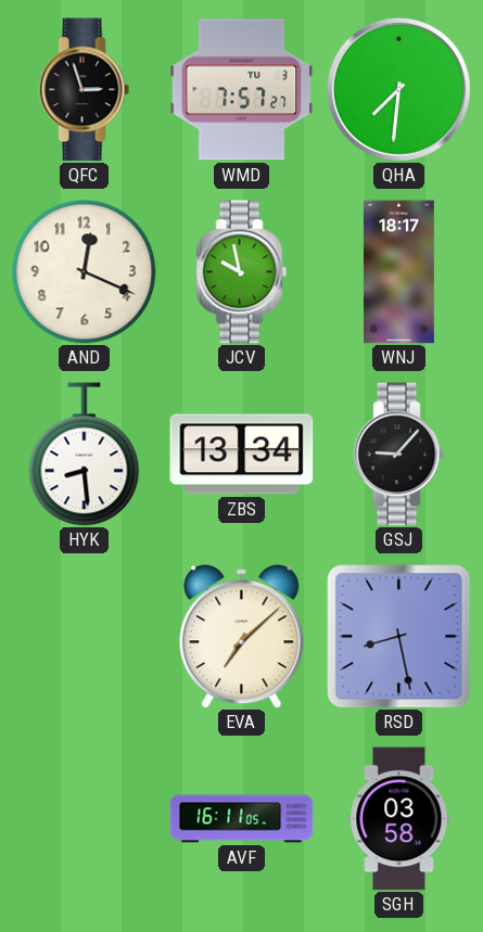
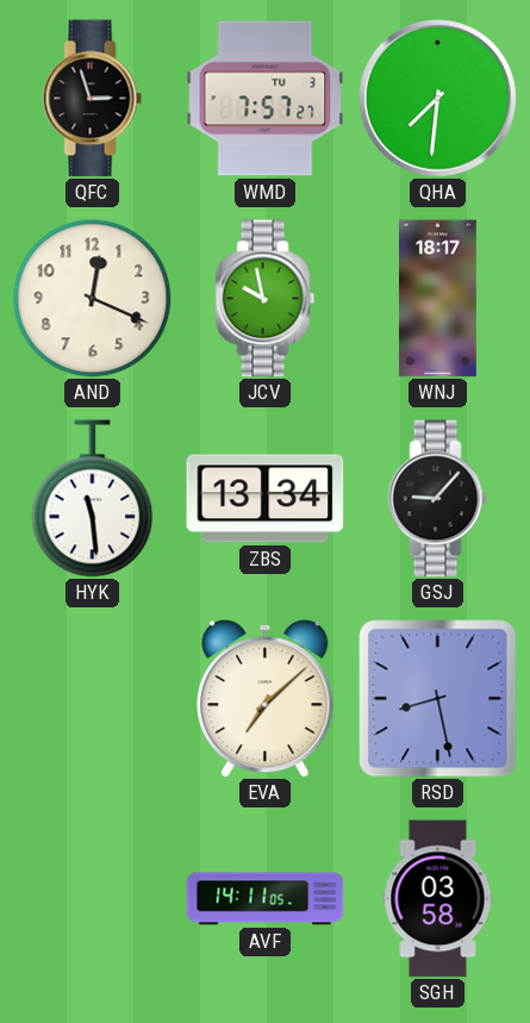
HYK: 8:29 -> 11:29
AVF: 16:11 -> 14:11
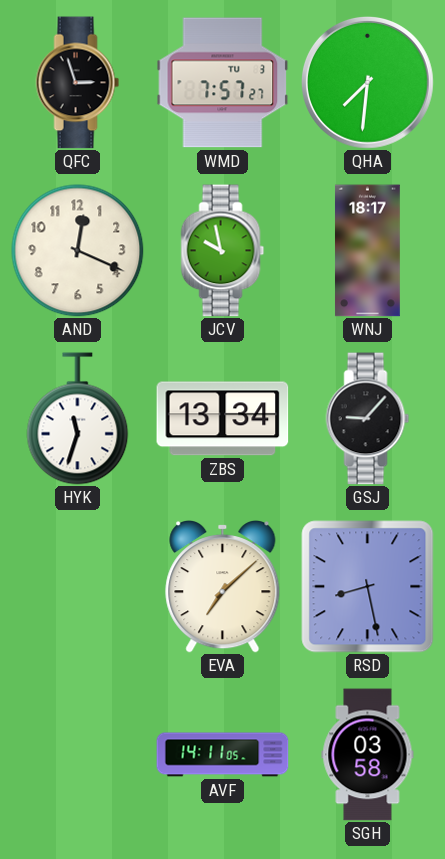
HYK: 11:29 -> 11:33
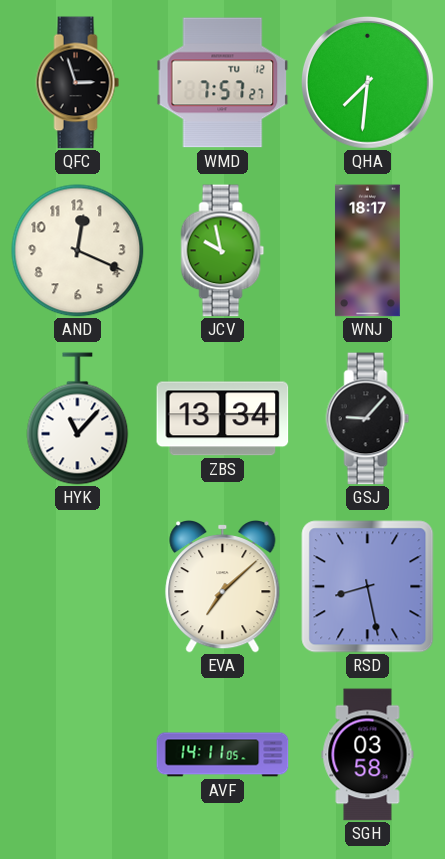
WMD date: TU 3 -> TU 12
HYK: 11:33 -> 11:07
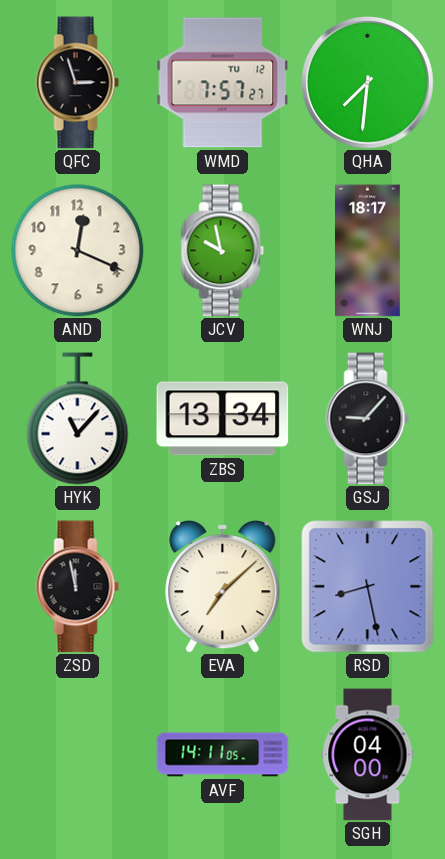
ZSD: none -> 11:58
SGH: 03:58 -> 04:00
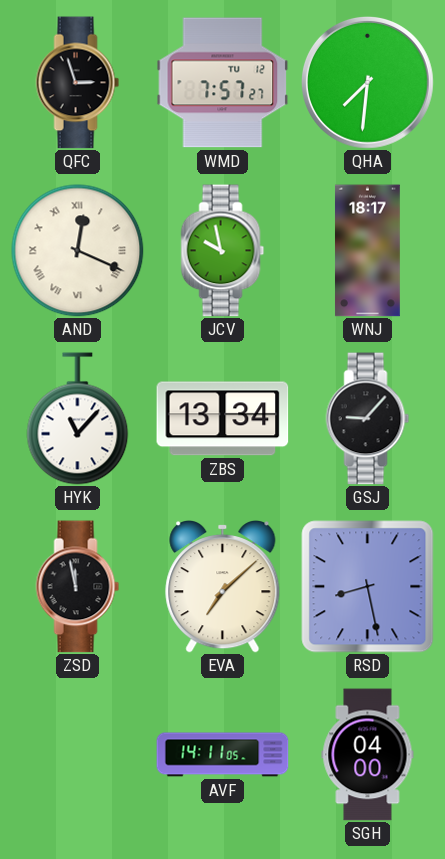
AND numerals: Arabic -> Roman
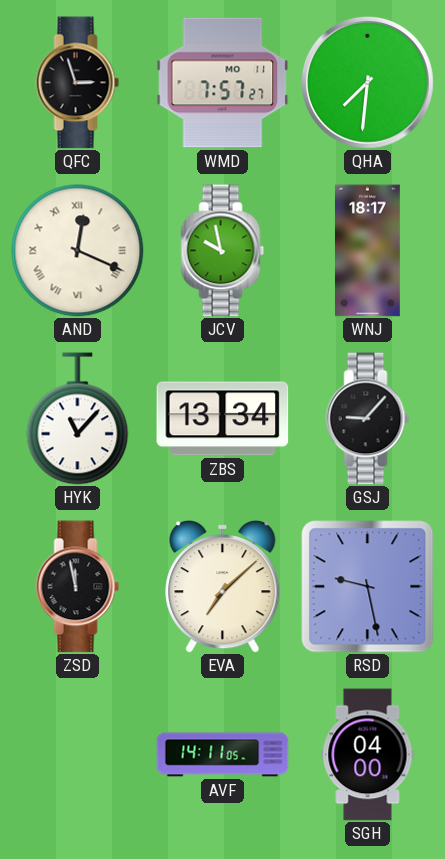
WMD date: TU 12 -> MO 11
RSD: 8:28 -> 9:28
